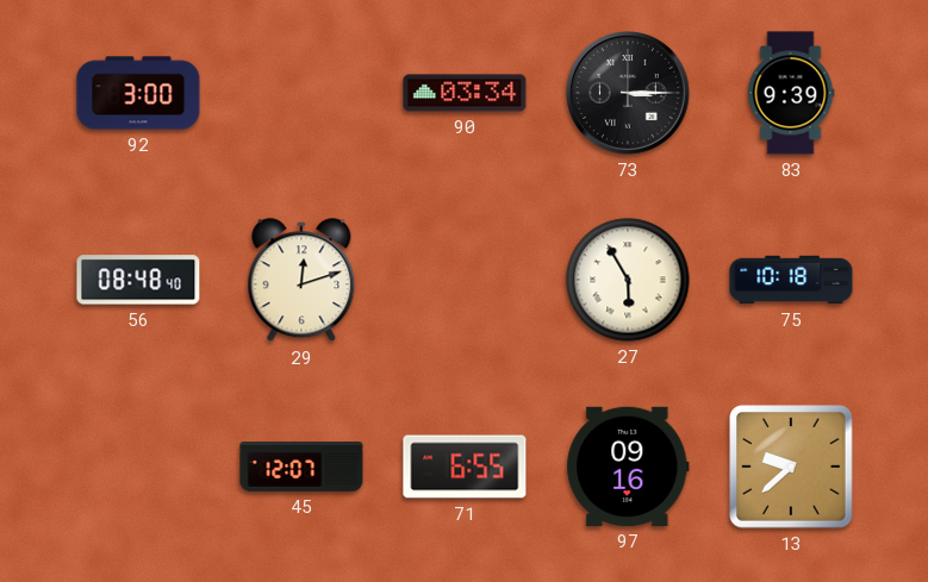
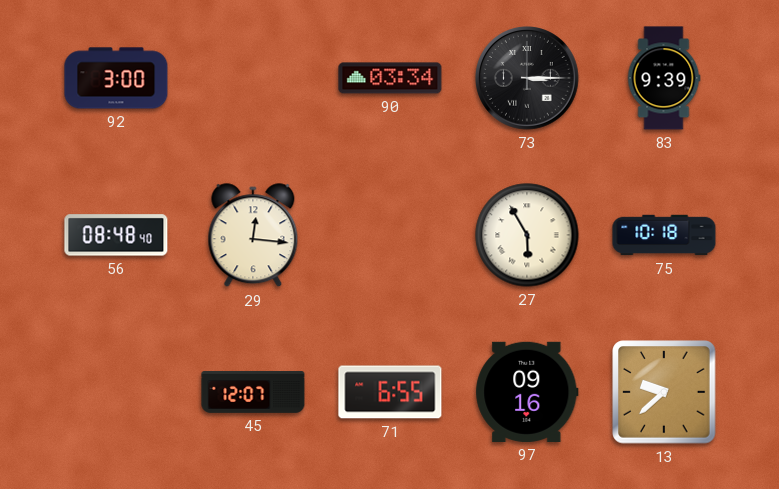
29: 12:12 -> 12:16
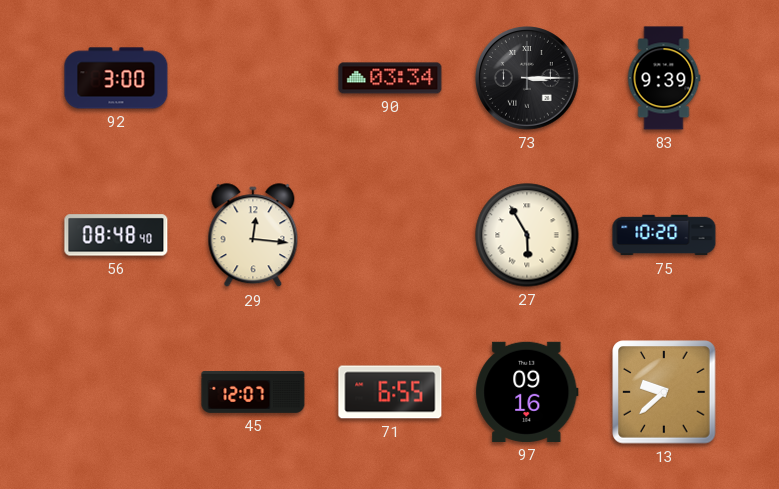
75: 10:18 -> 10:20
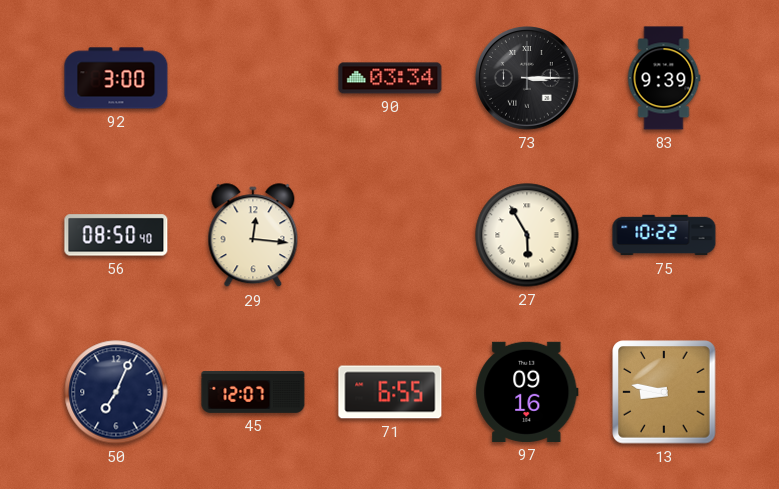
56: 08:48 -> 08:50
75: 10:20 -> 10:22
50: none -> 7:04
13: 9:38 -> 8:47
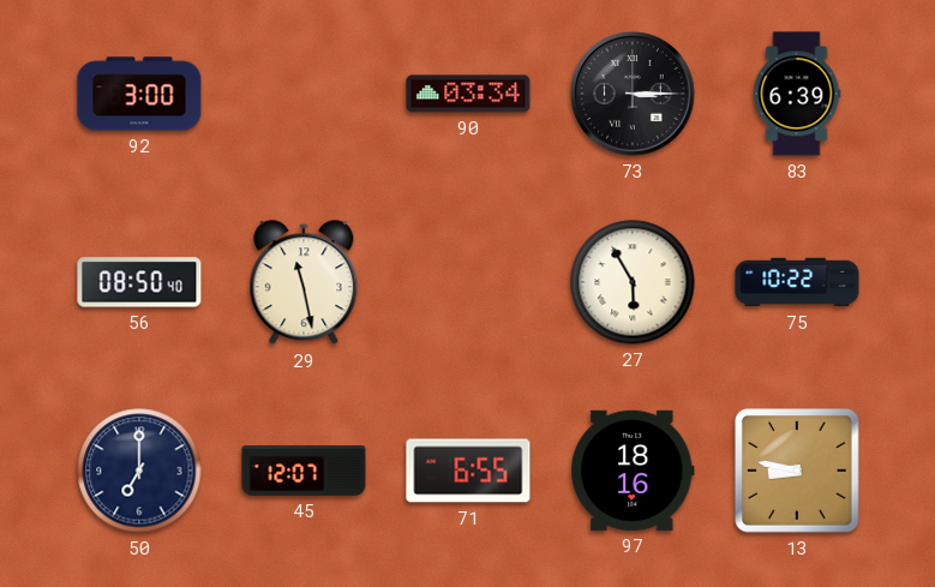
83: 9:39 -> 6:39
29: 12:16 -> 11:28
50: 7:04 -> 7:00
97: 09:16 -> 18:16
